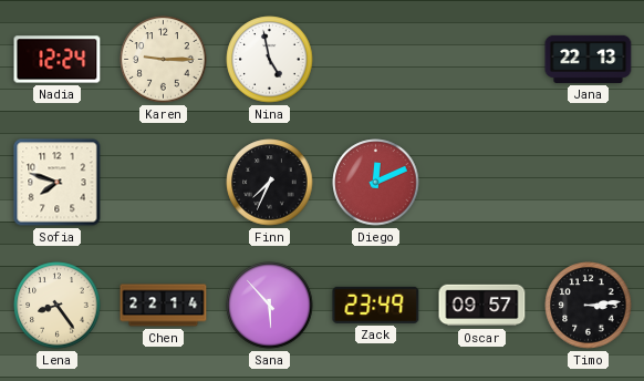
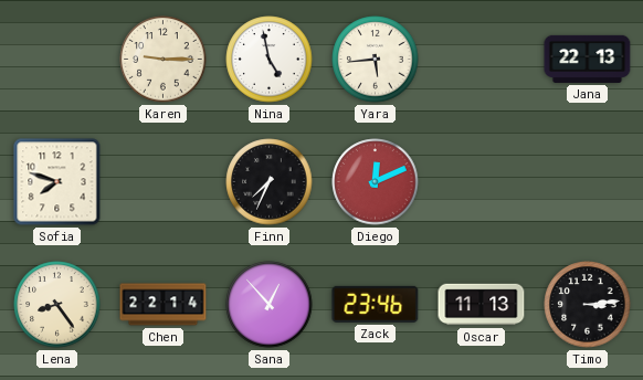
Nadia: 12:24 -> none
Yara: none -> 5:44
Sana: 5:53 -> 12:53
Zack: 23:49 -> 23:46
Oscar: 09:57 -> 11:13
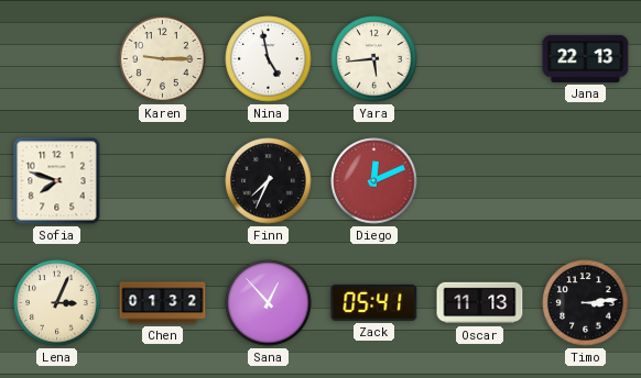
Lena: 8:24 -> 3:04
Chen: 22:14 -> 01:32
Zack: 23:46 -> 05:41
